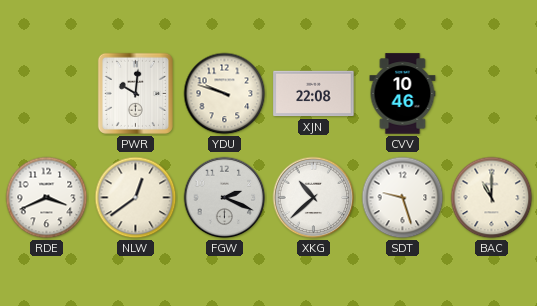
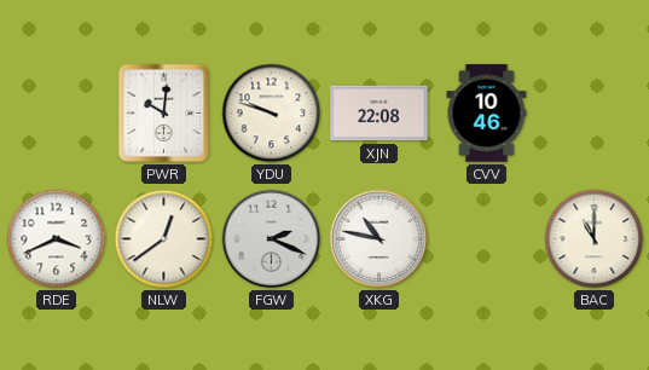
XKG: 10:38 -> 10:47
SDT: 9:27 -> none
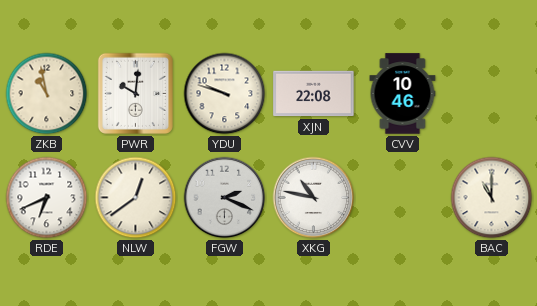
ZKB: none -> 10:58
RDE: 3:41 -> 6:41
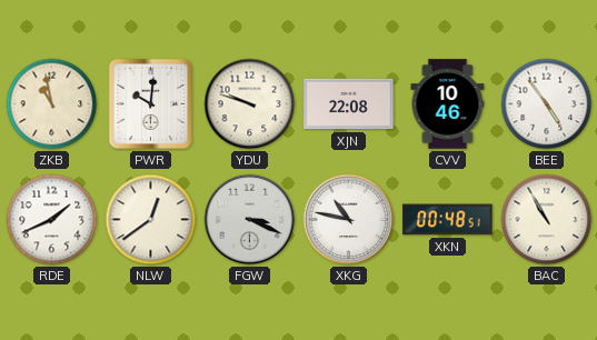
BEE: none -> 4:54
RDE: 6:41 -> 1:41
FGW: 2:19 -> 3:19
XKN: none -> 00:48
BAC: 11:00 -> 10:55
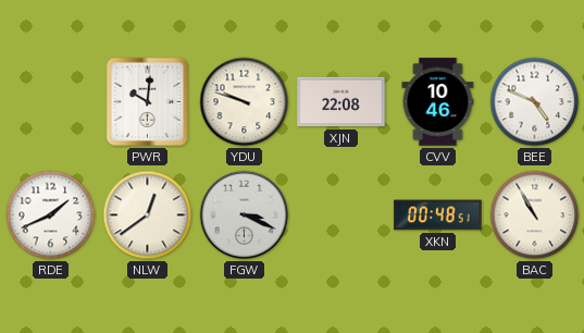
ZKB: 10:58 -> none
BEE: 4:54 -> 4:49
XKG: 10:47 -> none
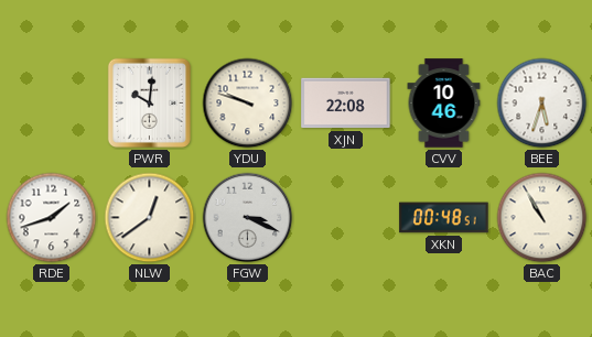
BEE: 4:49 -> 5:33
RDE: 1:41 -> 1:42
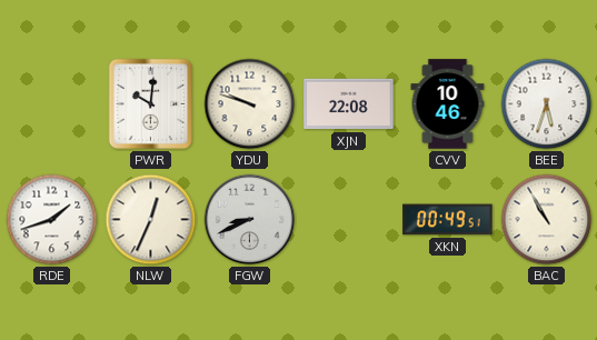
NLW: 12:39 -> 12:34
FGW: 3:19 -> 8:41
XKN: 00:48 -> 00:49
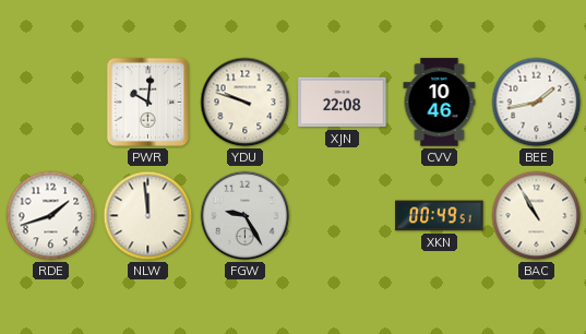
BEE: 5:33 -> 1:43
NLW: 12:34 -> 11:59
FGW: 8:41 -> 9:25
